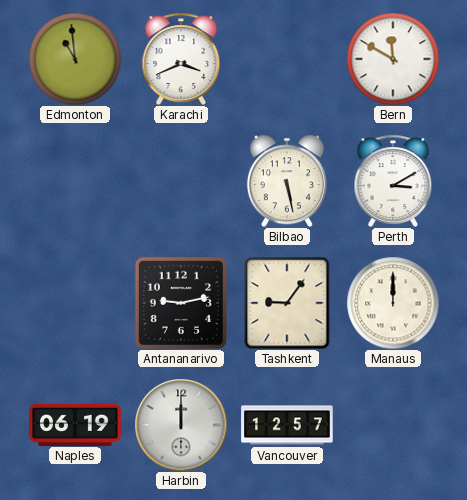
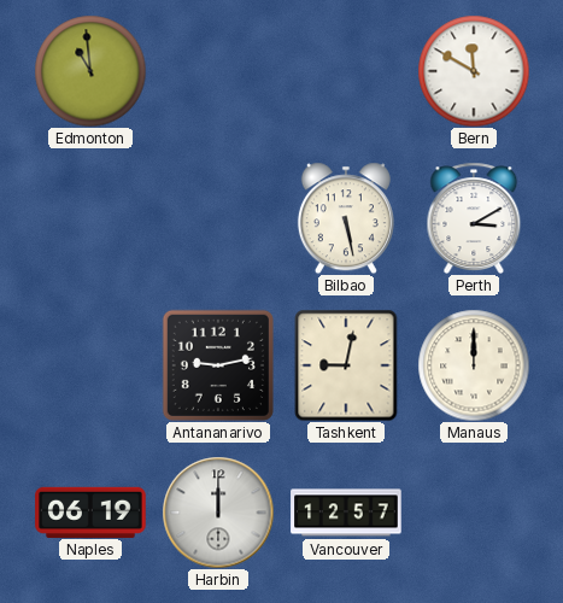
Karachi: 3:41 -> none
Tashkent: 9:06 -> 9:02
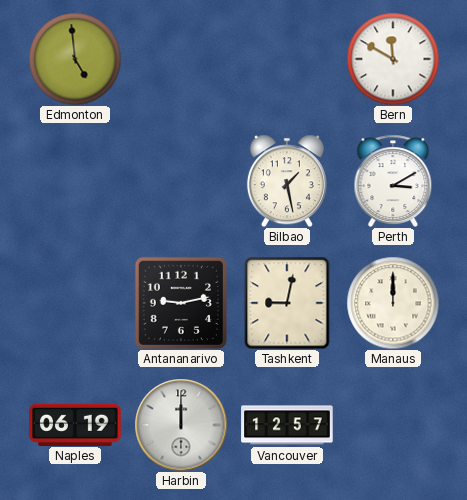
Edmonton: 10:59 -> 4:59
Bilbao: 5:28 -> 1:28
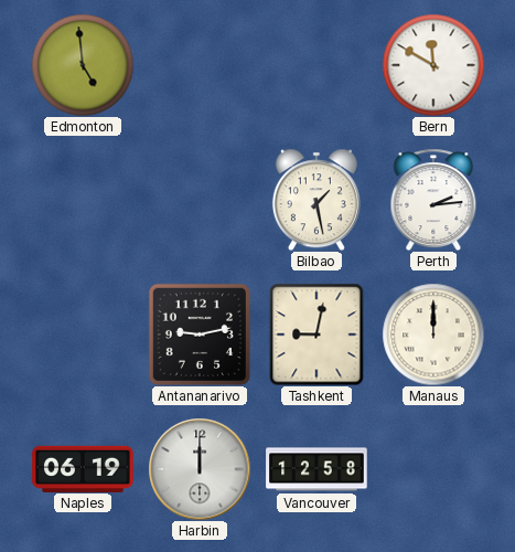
Perth: 3:10 -> 2:14
Vancouver: 12:57 -> 12:58
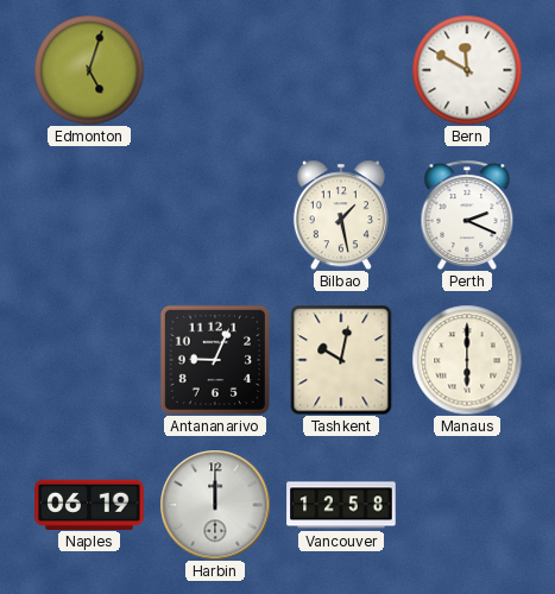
Edmonton: 4:59 -> 5:03
Perth: 2:14 -> 2:19
Antananarivo: 9:13 -> 9:04
Tashkent: 9:02 -> 10:02
Manaus: 12:00 -> 6:00
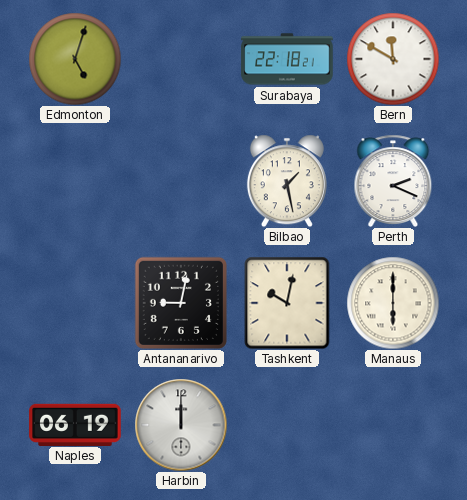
Surabaya: none -> 22:18
Antananarivo: 9:04 -> 9:02
Vancouver: 12:58 -> none
